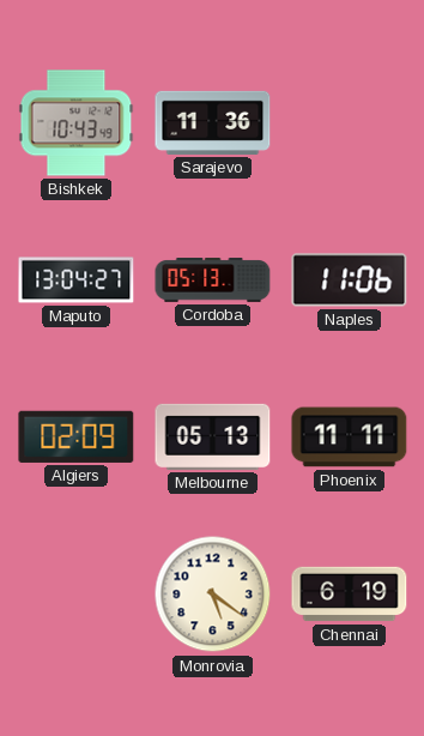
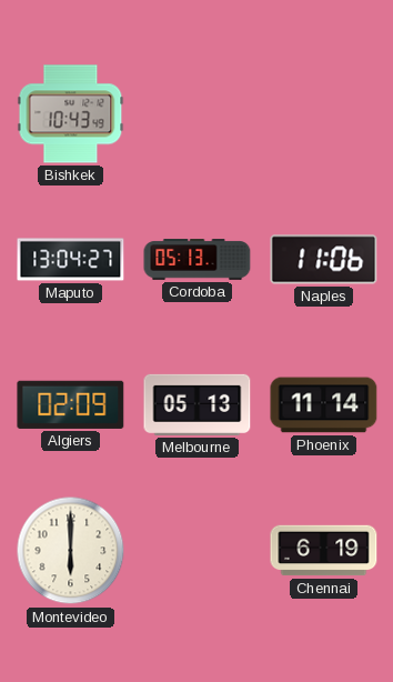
Sarajevo: 11:36 -> none
Phoenix: 11:11 -> 11:14
Montevideo: none -> 6:00
Monrovia: 5:21 -> none
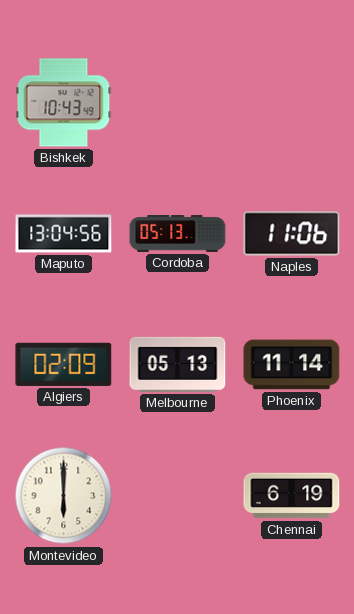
Maputo: 13:04:27 -> 13:04:56
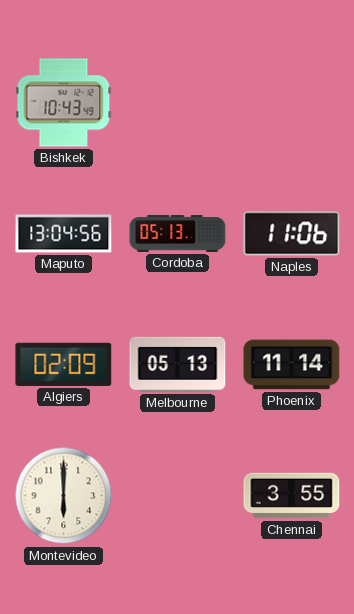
Chennai: 6:19 -> 3:55
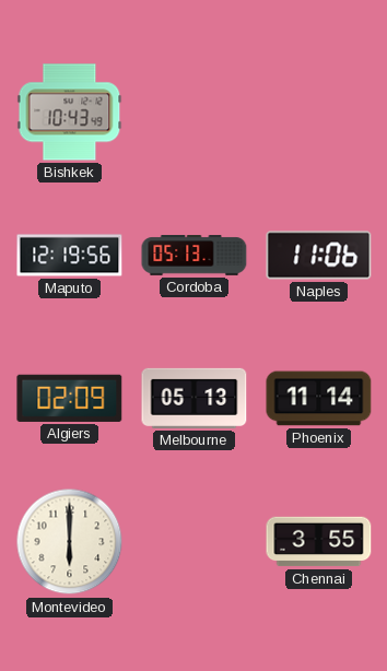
Maputo: 13:04 -> 12:19
